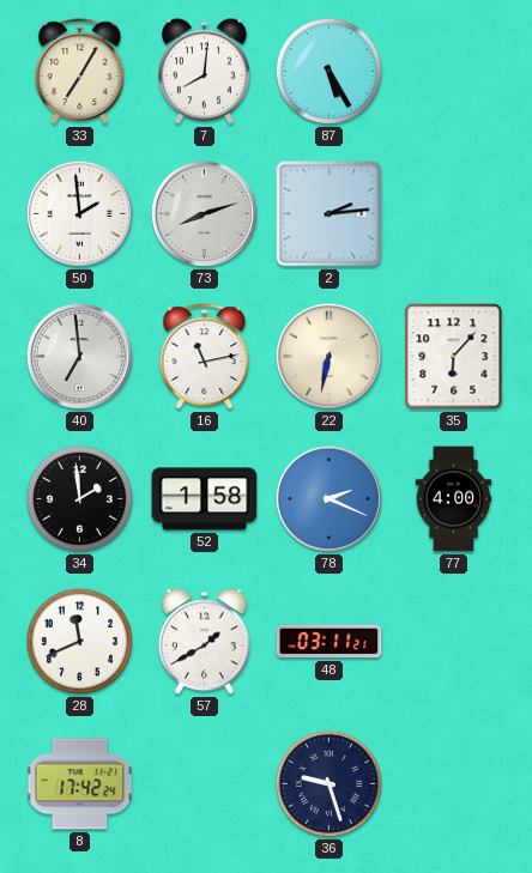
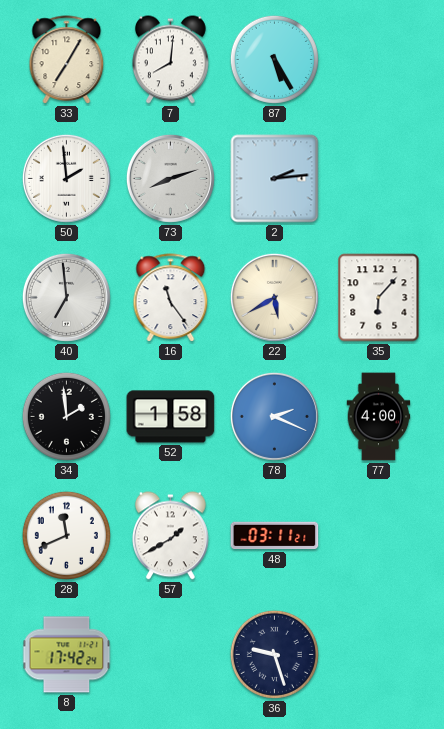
16: 11:13 -> 11:24
22: 6:32 -> 5:40
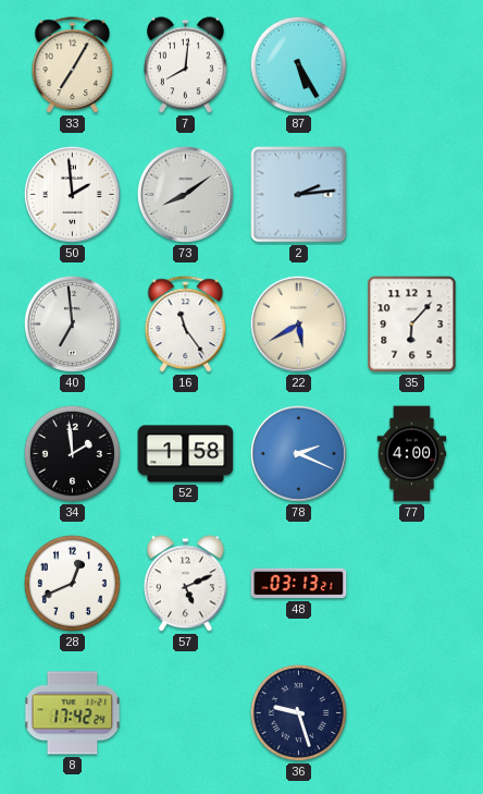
73: 8:12 -> 8:09
28: 11:41 -> 12:41
57: 1:40 -> 5:11
48: 03:11 -> 03:13
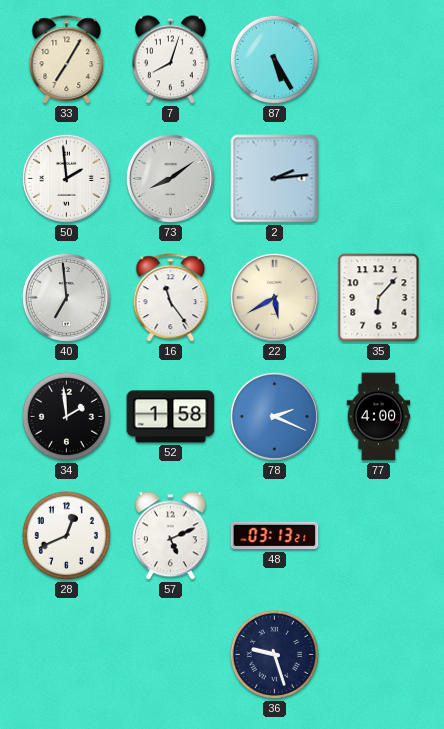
7: 8:01 -> 8:03
8: 17:42 -> none
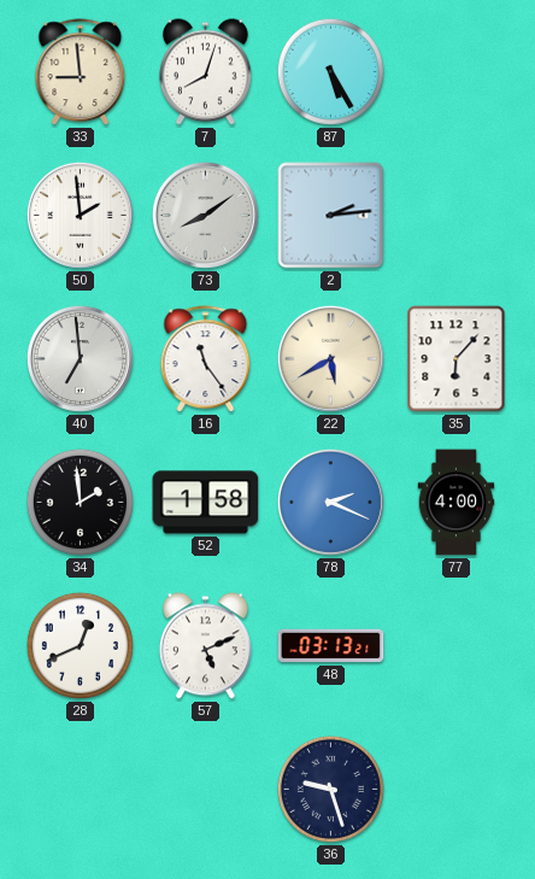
33: 7:05 -> 8:59
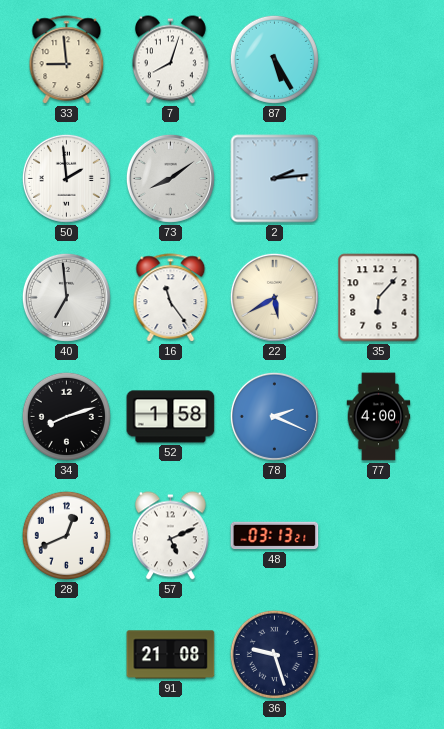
34: 1:59 -> 8:12
91: none -> 21:08
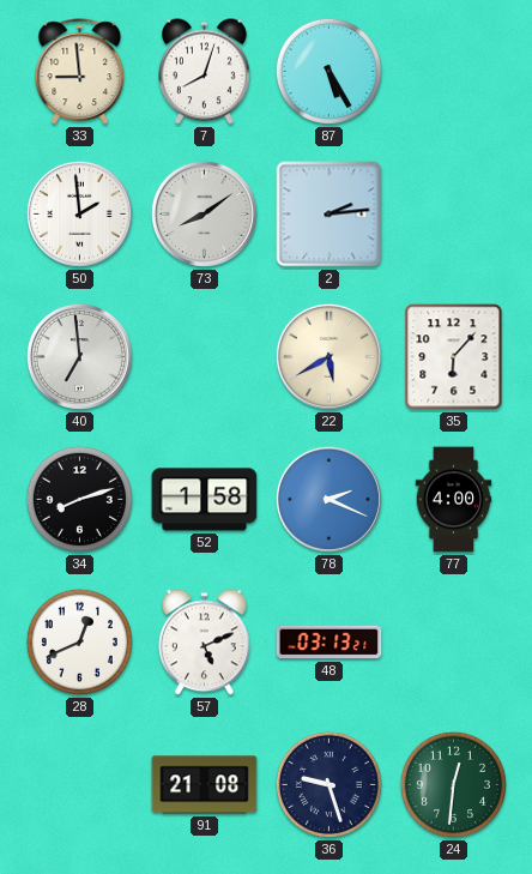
16: 11:24 -> none
24: none -> 12:31
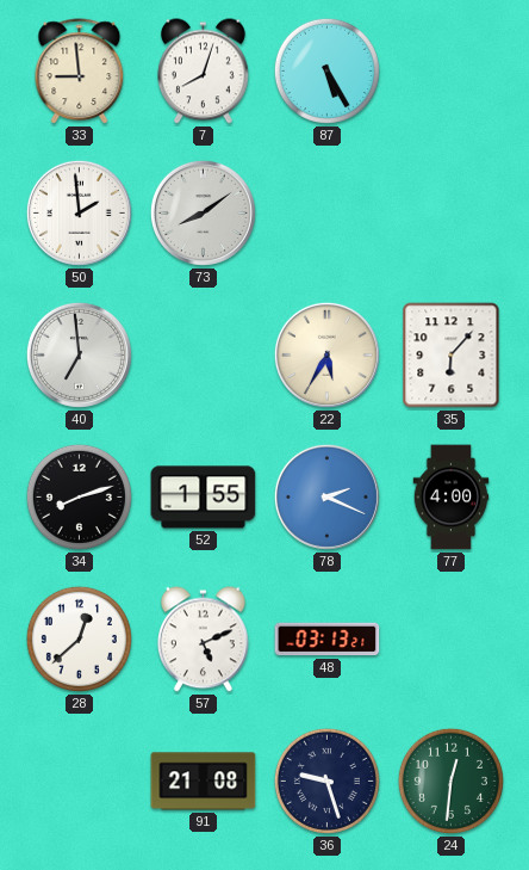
2: 2:14 -> none
22: 5:40 -> 5:35
52: 1:58 -> 1:55
28: 12:41 -> 12:38
